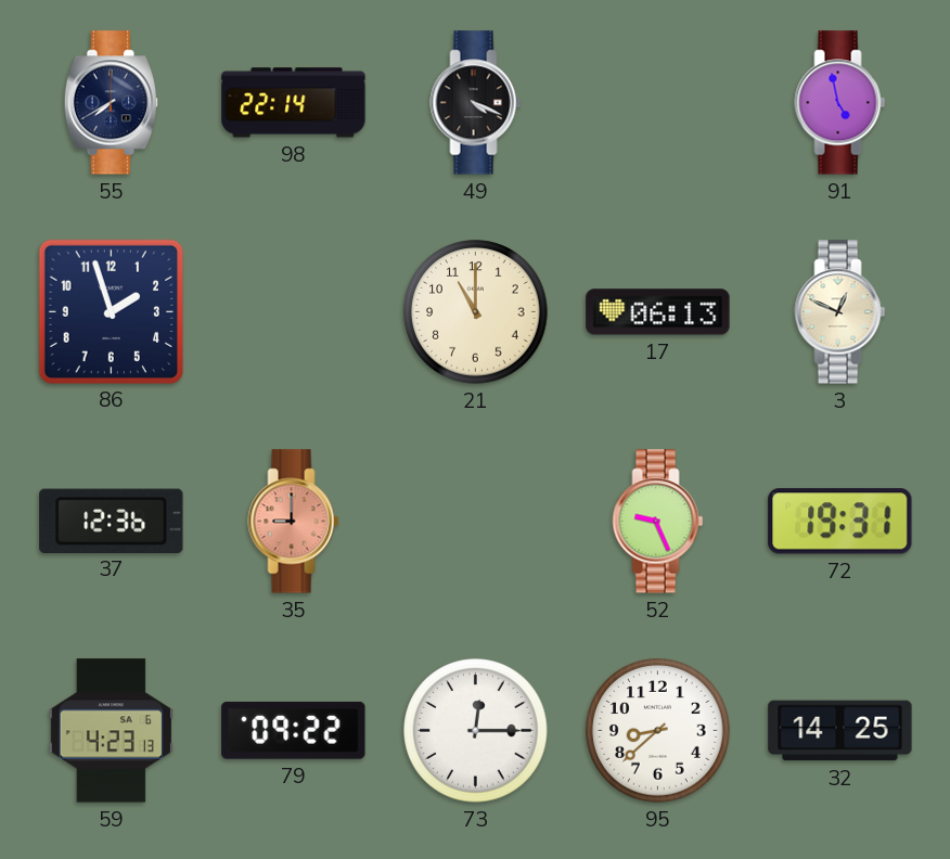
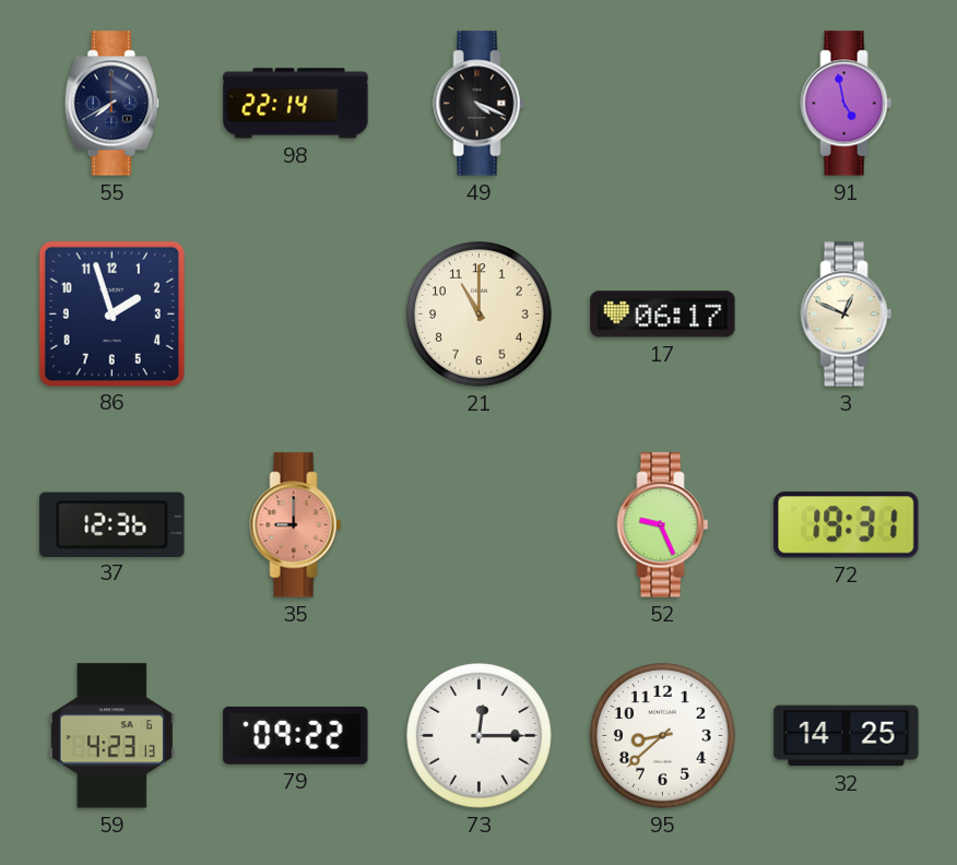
17: 06:13 -> 06:17
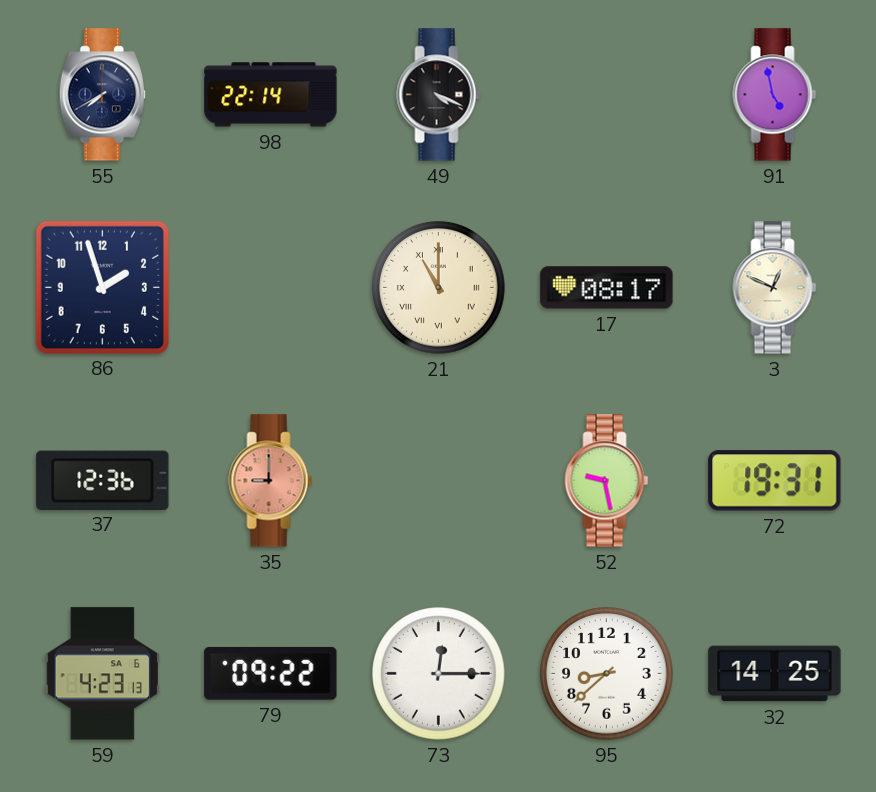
21 numerals: Arabic -> Roman
17: 06:17 -> 08:17
52: 9:26 -> 9:28
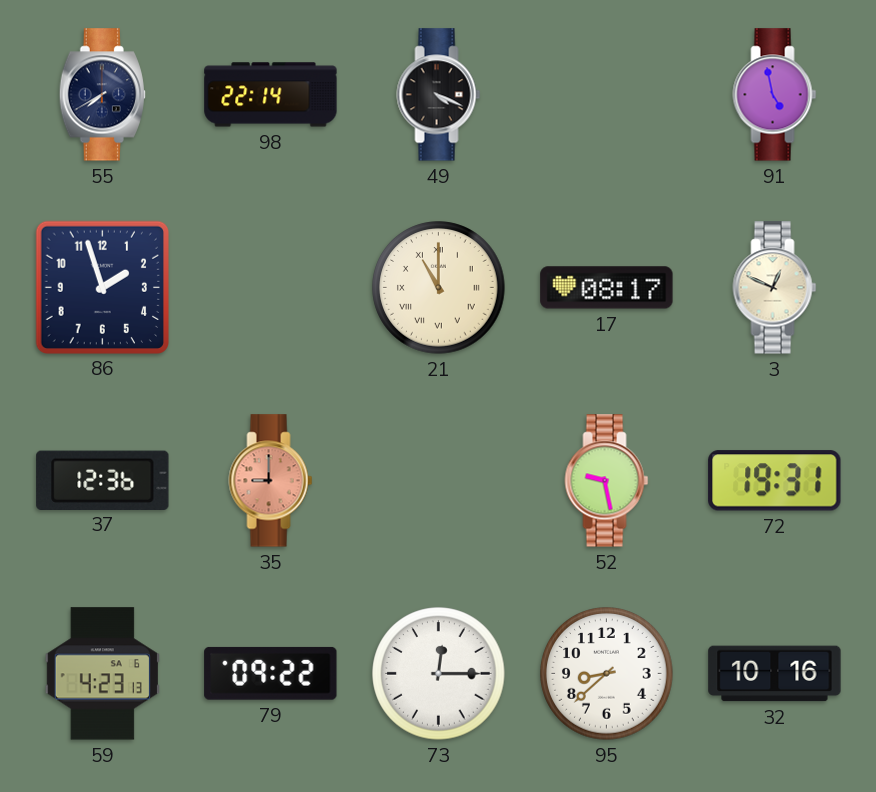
32: 14:25 -> 10:16
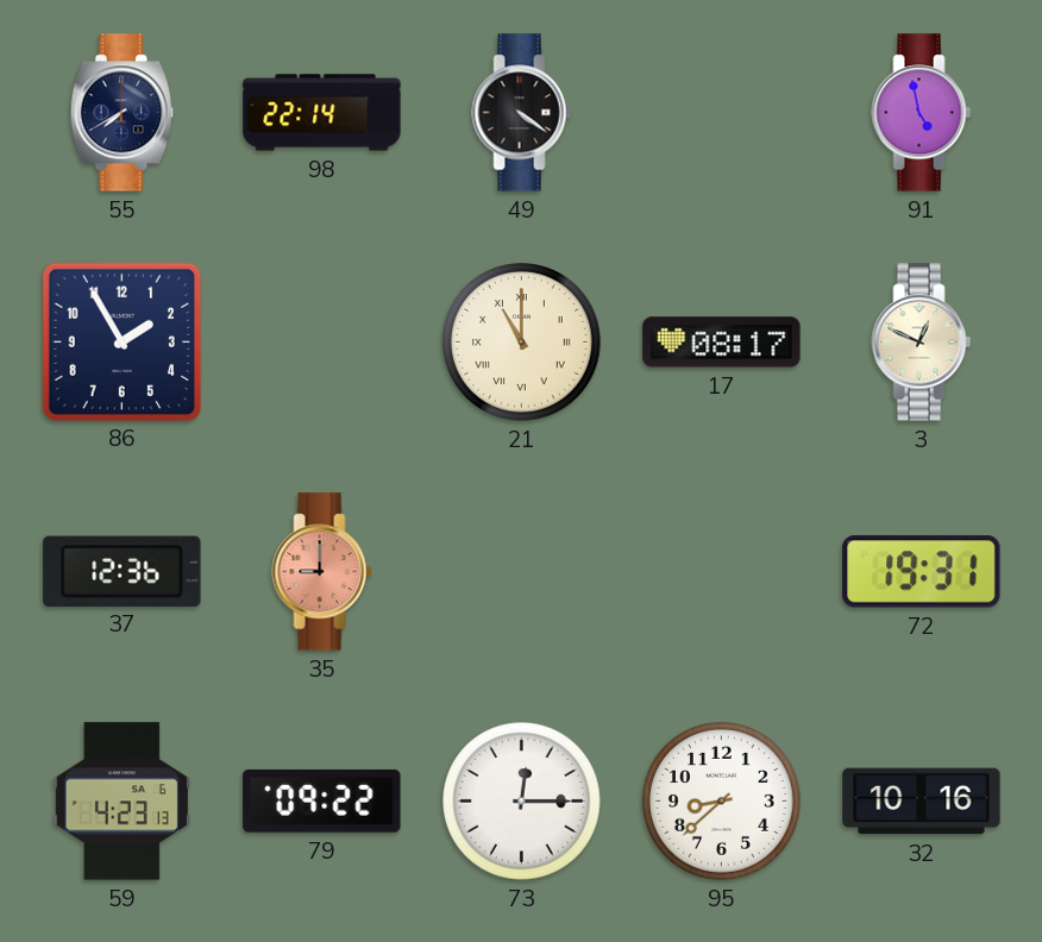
49: 4:19 -> 4:21
86: 1:57 -> 1:55
52: 9:28 -> none
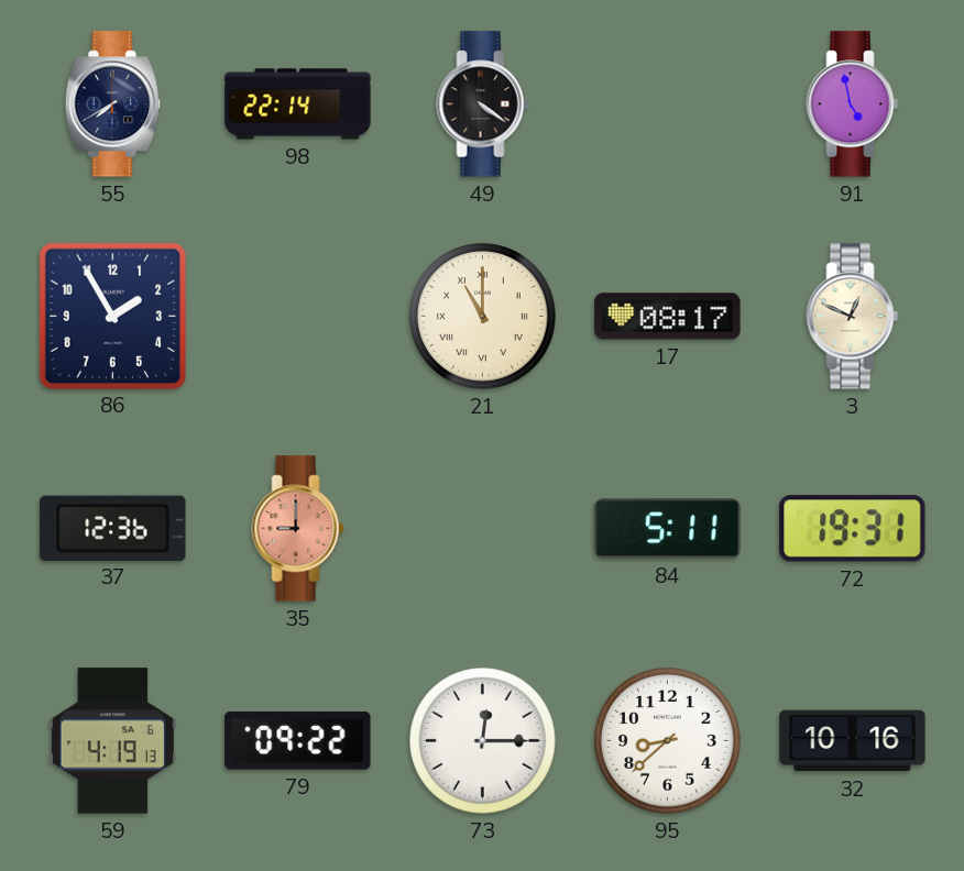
84: none -> 5:11
59: 4:23 -> 4:19
